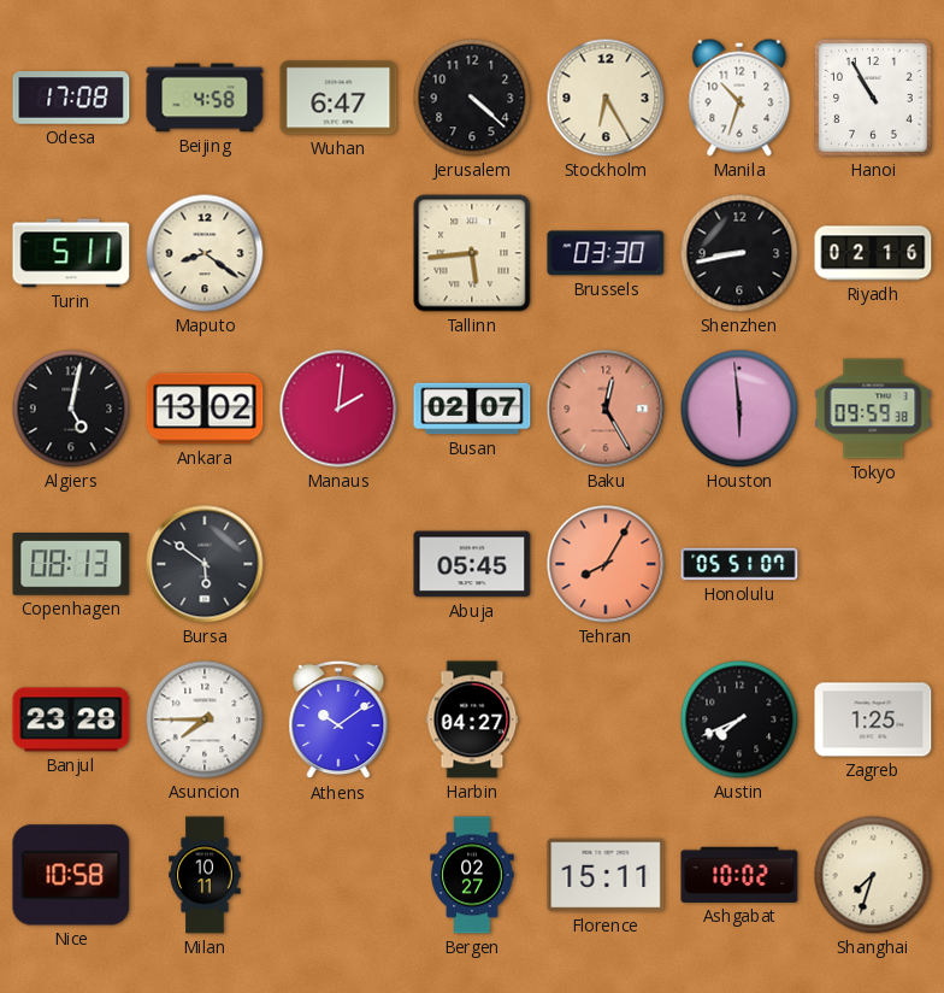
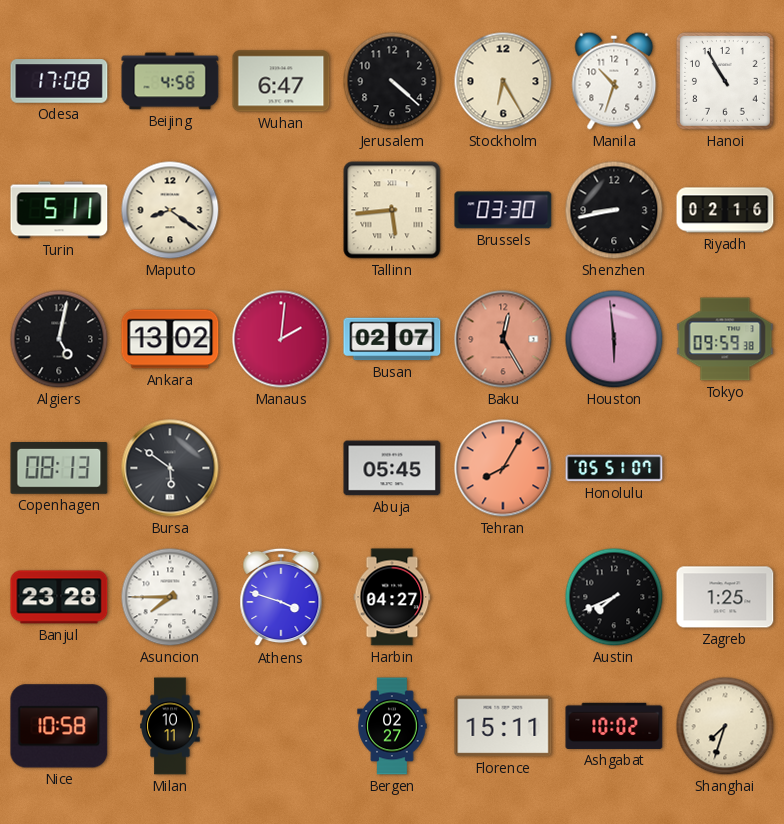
Athens: 10:09 -> 3:48
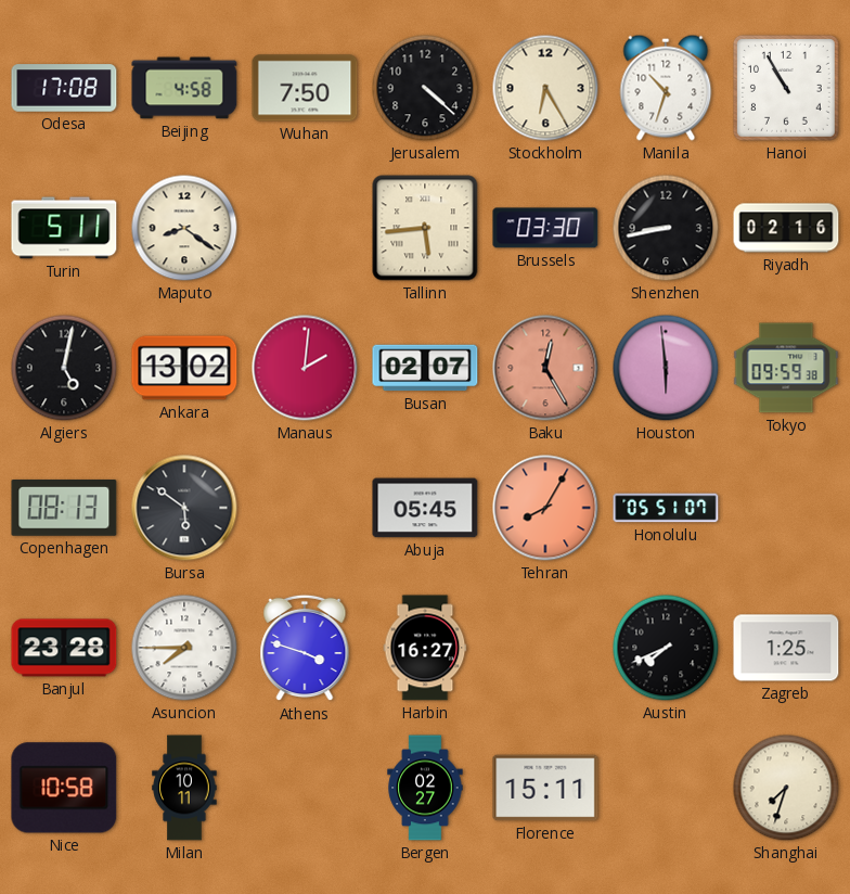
Wuhan: 6:47 -> 7:50
Harbin: 04:27 -> 16:27
Ashgabat: 10:02 -> none
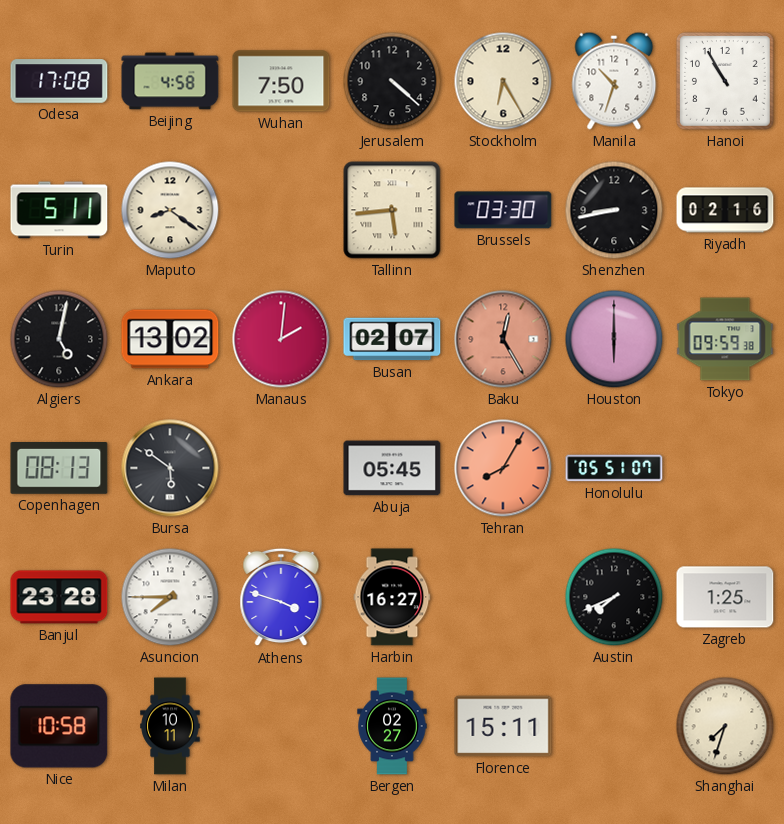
Houston: 5:59 -> 6:00
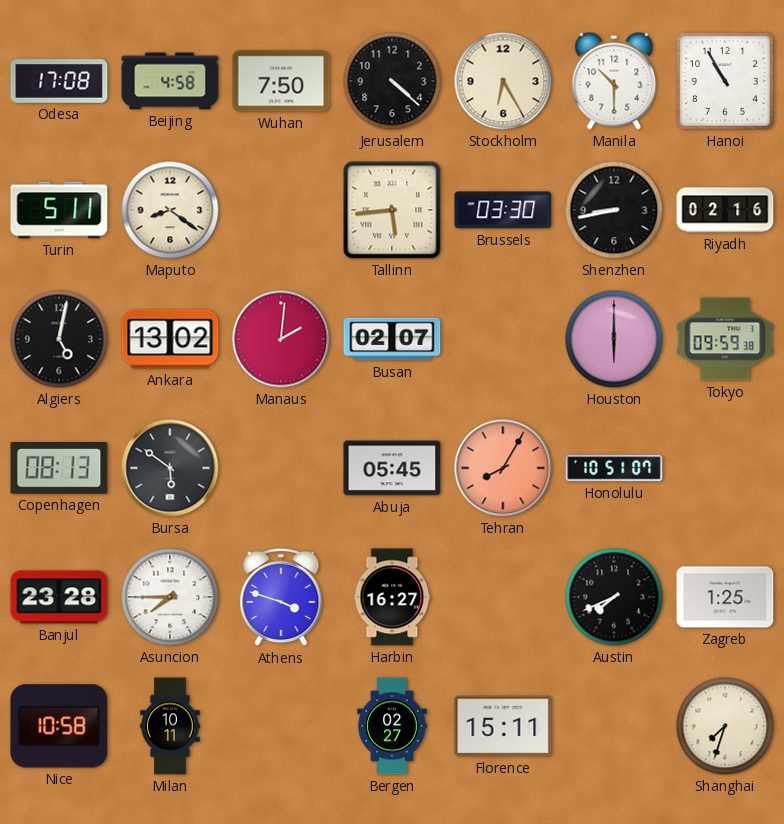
Manila: 10:33 -> 10:30
Baku: 12:25 -> none
Honolulu: 05:51 -> 10:51
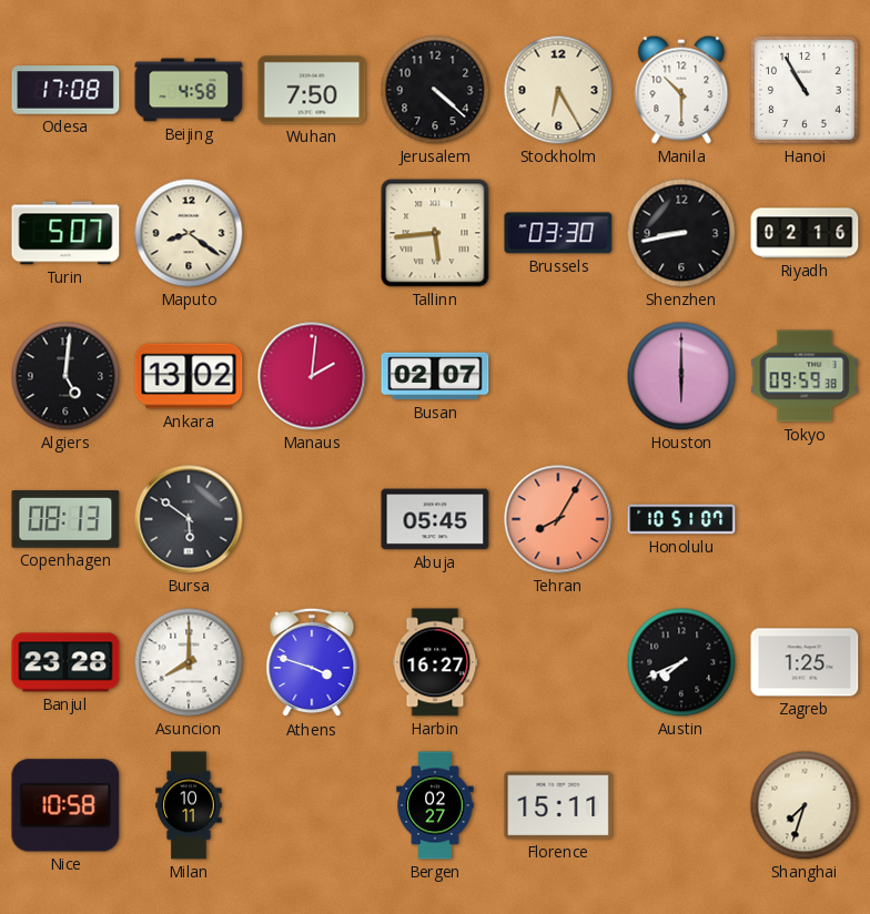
Turin: 5:11 -> 5:07
Algiers: 5:02 -> 5:01
Asuncion: 7:45 -> 8:00
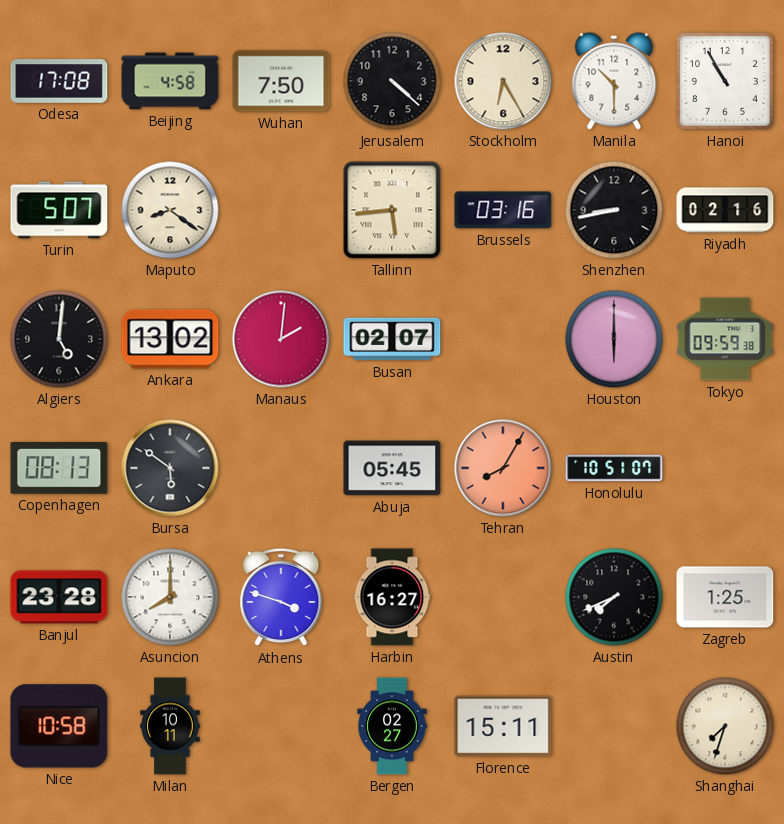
Brussels: 03:30 -> 03:16
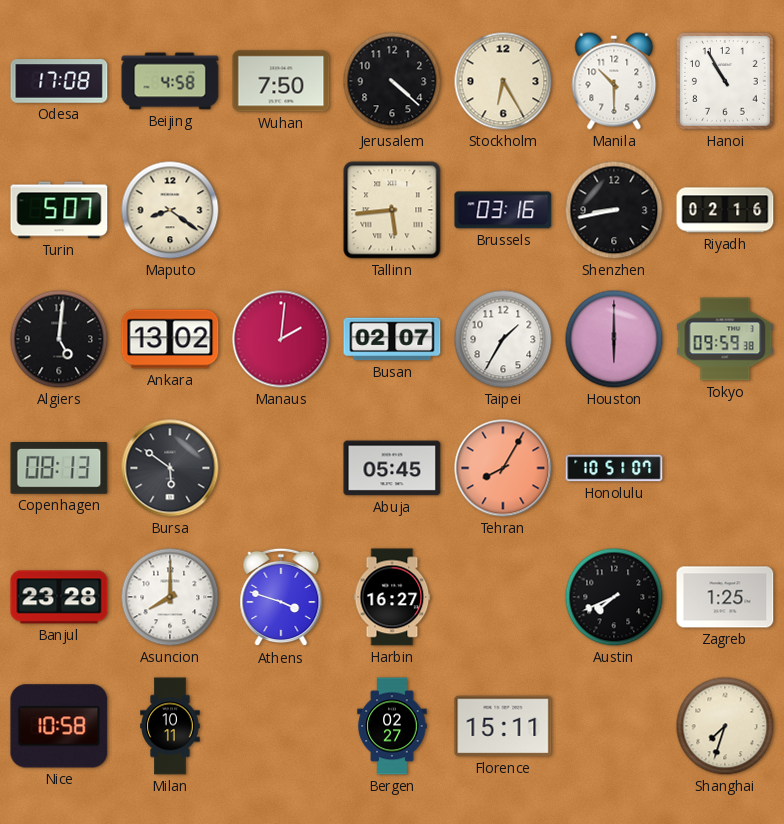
Taipei: none -> 1:35
